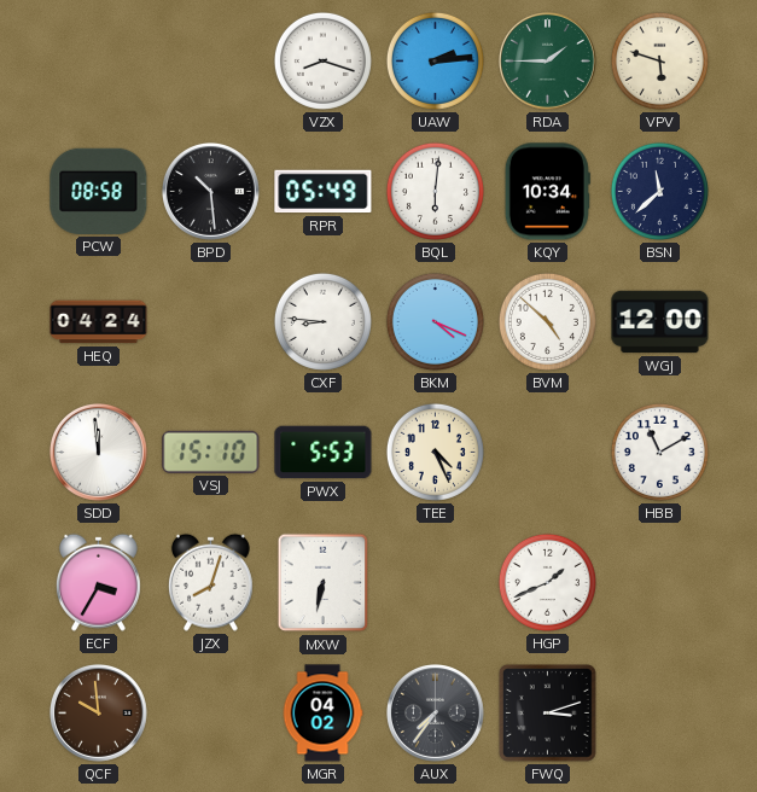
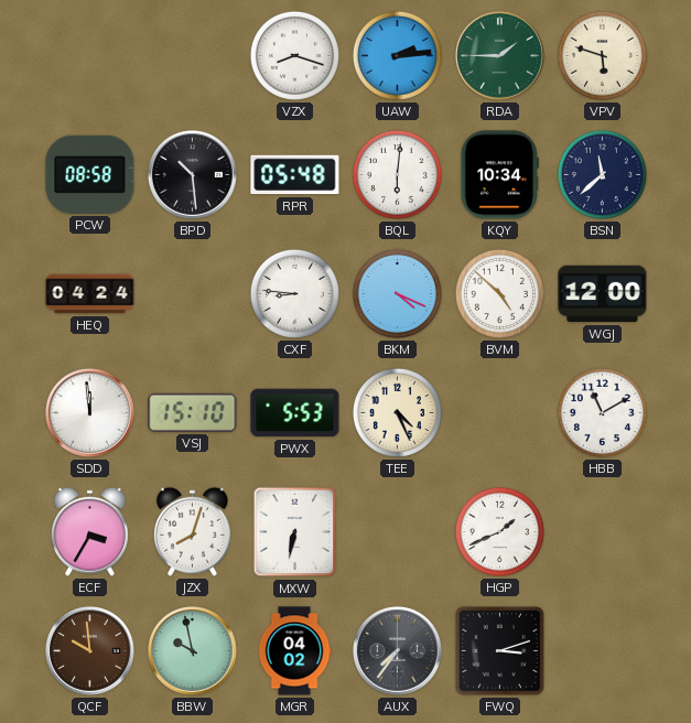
RPR: 05:49 -> 05:48
BBW: none -> 9:58
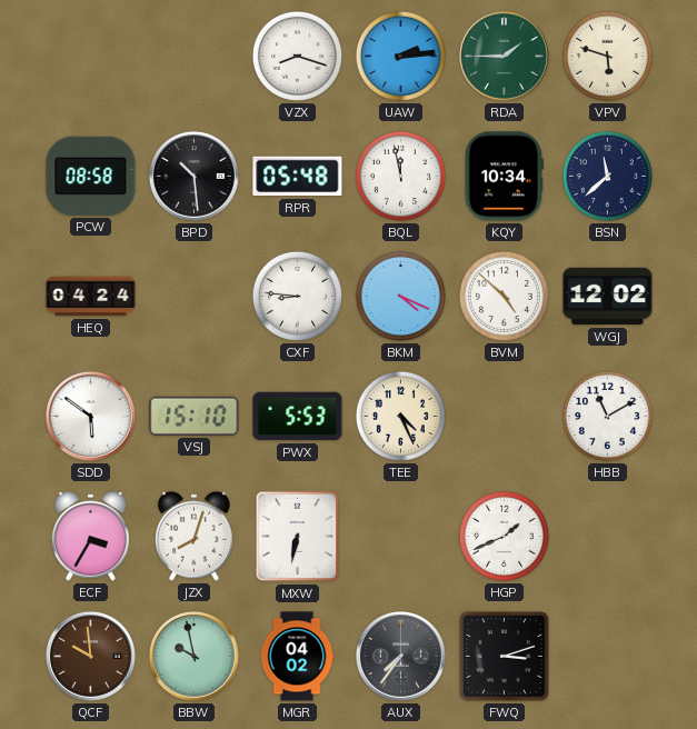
BQL: 6:01 -> 11:58
WGJ: 12:00 -> 12:02
SDD: 11:59 -> 5:51
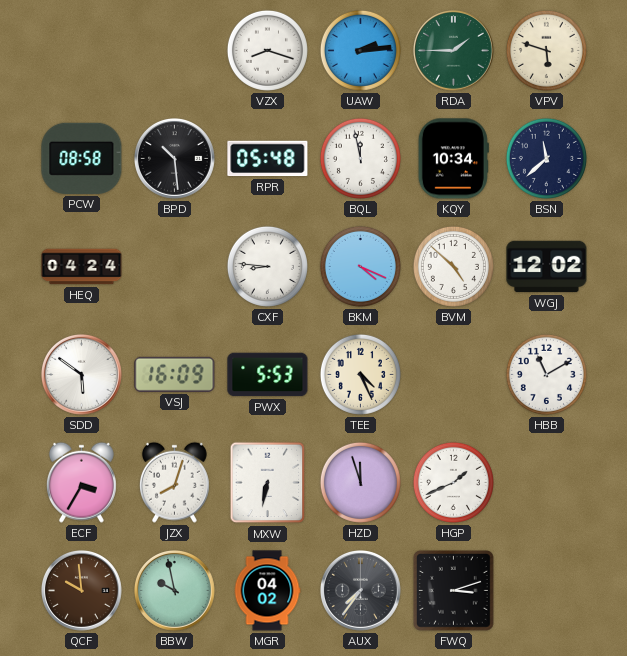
VSJ: 15:10 -> 16:09
HZD: none -> 11:57
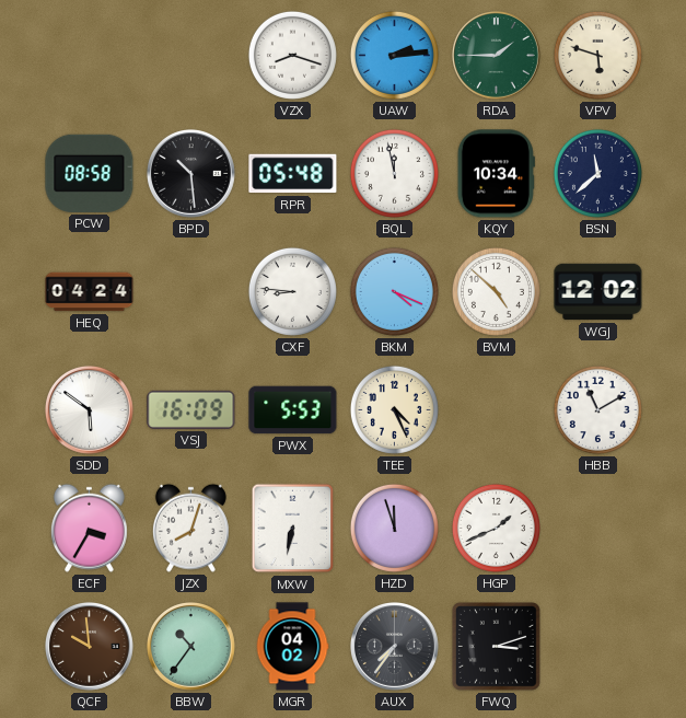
BBW: 9:58 -> 10:36
